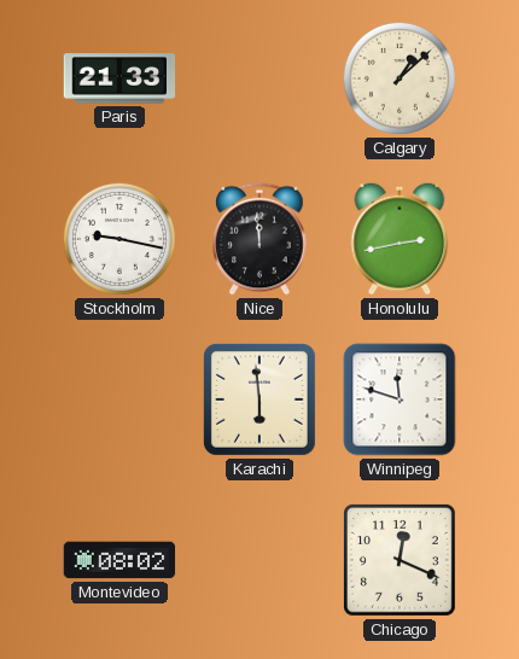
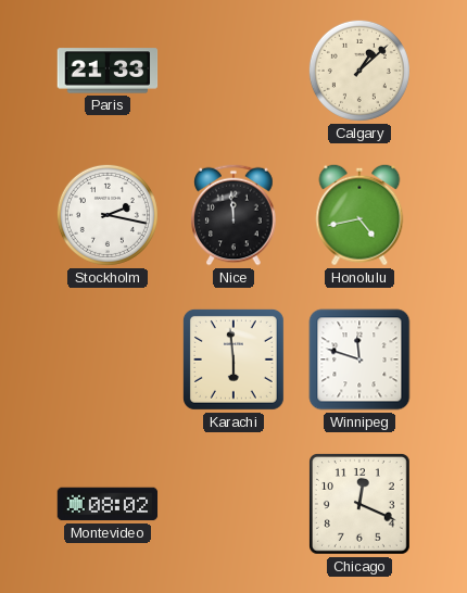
Stockholm: 9:17 -> 2:17
Honolulu: 2:43 -> 4:43
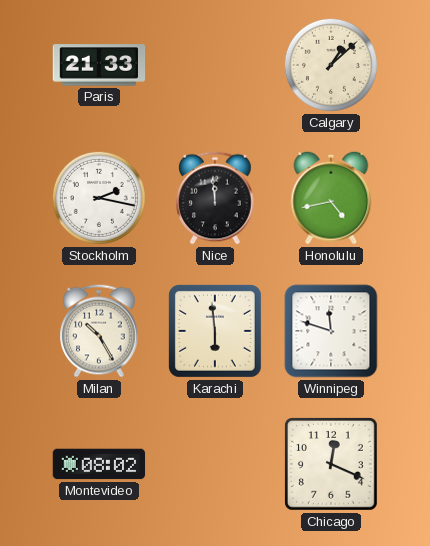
Milan: none -> 10:25
